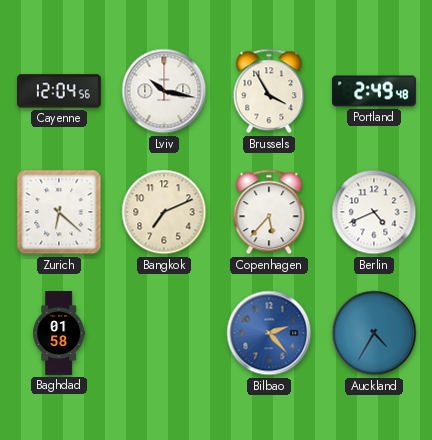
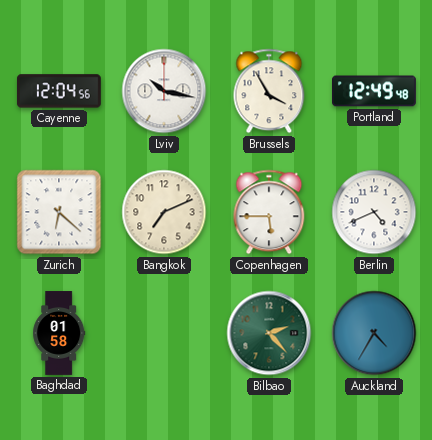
Portland: 2:49 -> 12:49
Copenhagen: 5:37 -> 5:45
Bilbao dial: blue -> green
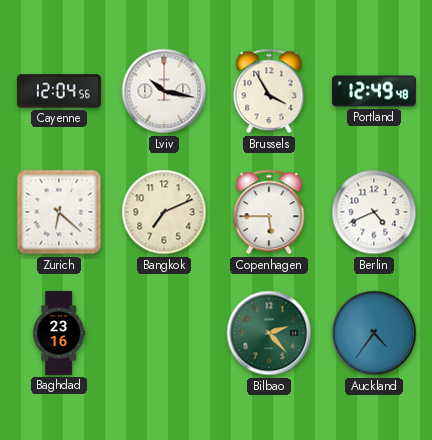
Baghdad: 01:58 -> 23:16
Auckland: 4:35 -> 4:36
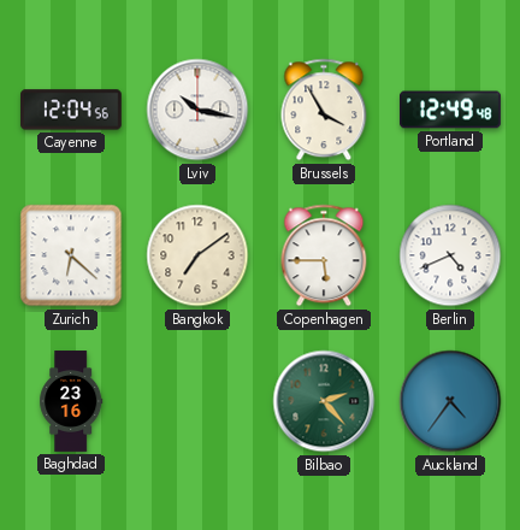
Bangkok: 7:11 -> 7:09
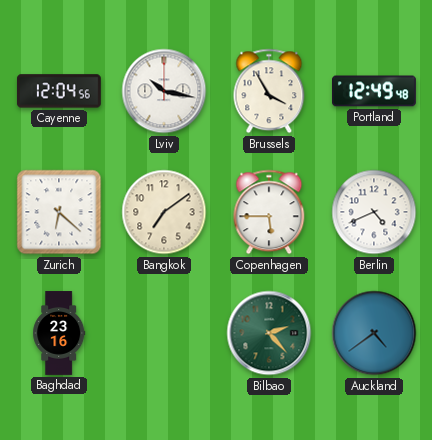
Auckland: 4:36 -> 4:39
